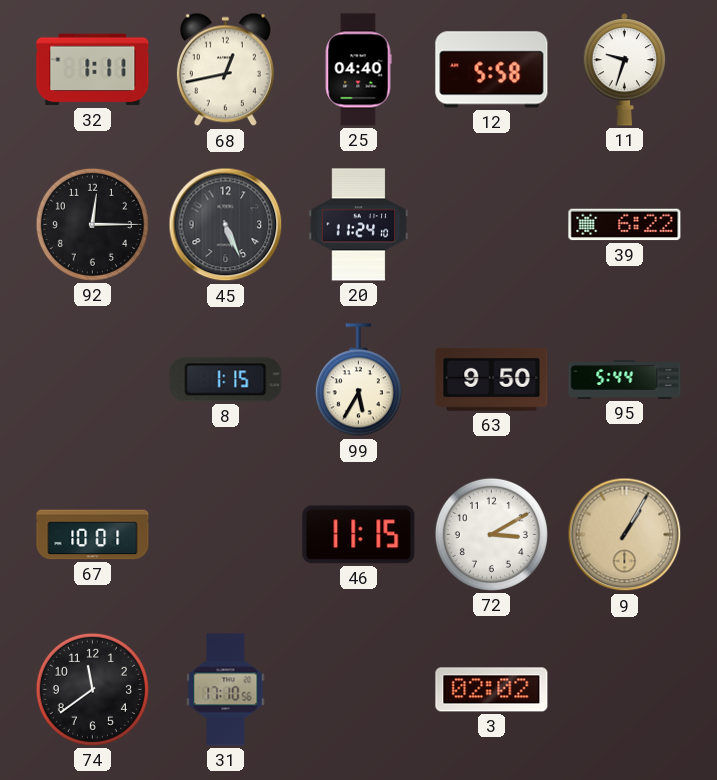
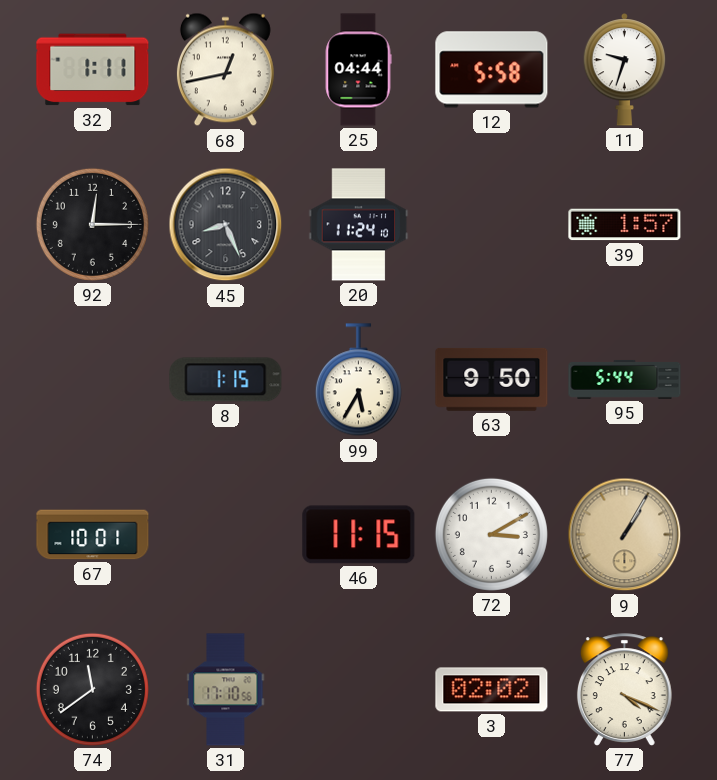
25: 04:40 -> 04:44
45: 5:26 -> 8:26
39: 6:22 -> 1:57
77: none -> 4:19
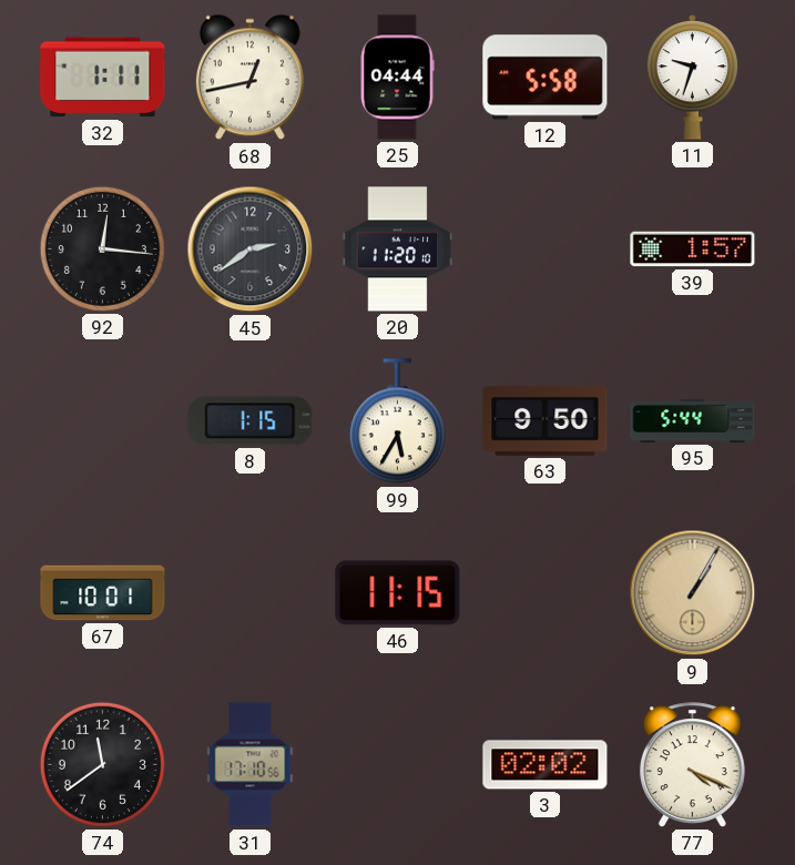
92: 12:15 -> 12:16
45: 8:26 -> 2:39
20: 11:24 -> 11:20
72: 3:10 -> none
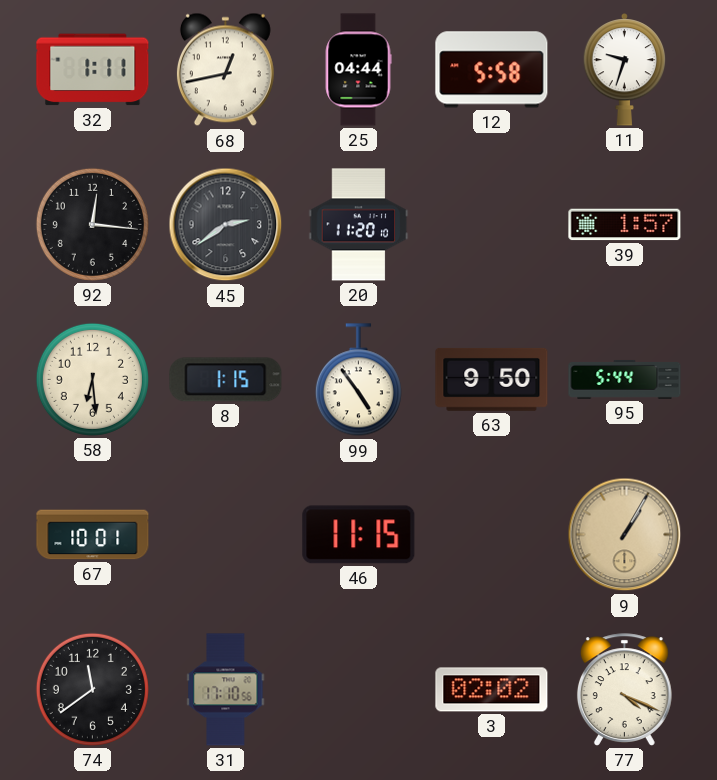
58: none -> 6:29
99: 5:35 -> 4:54
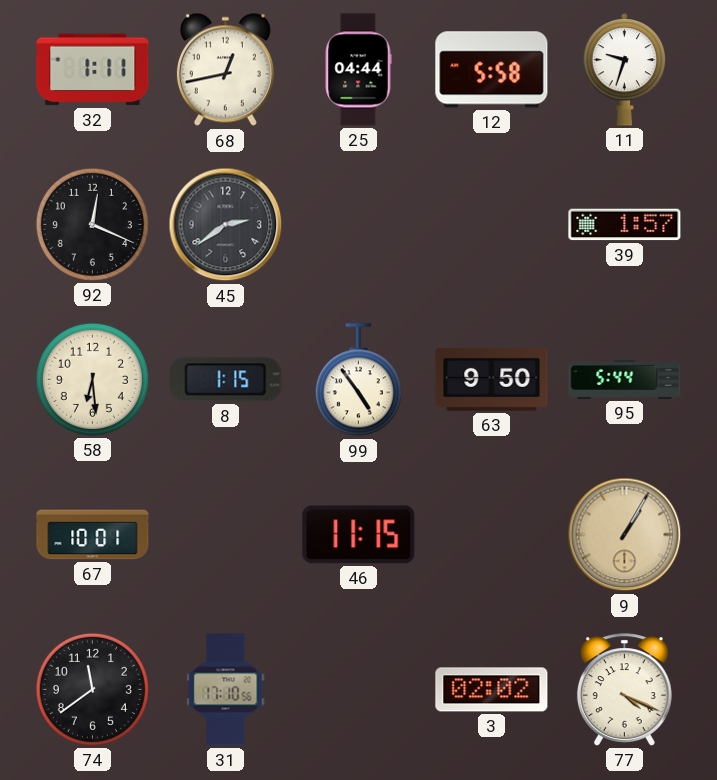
92: 12:16 -> 12:19
20: 11:20 -> none
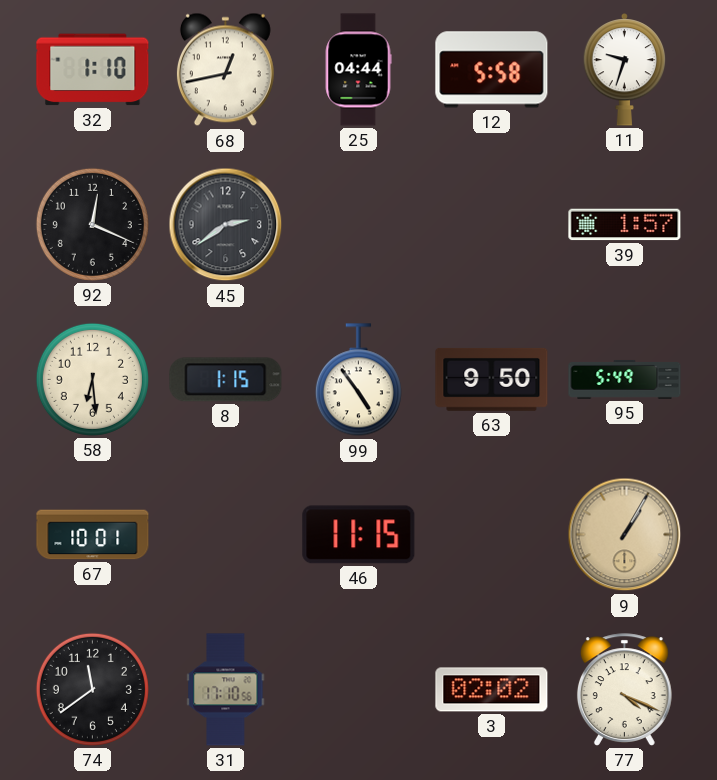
32: 1:11 -> 1:10
95: 5:44 -> 5:49
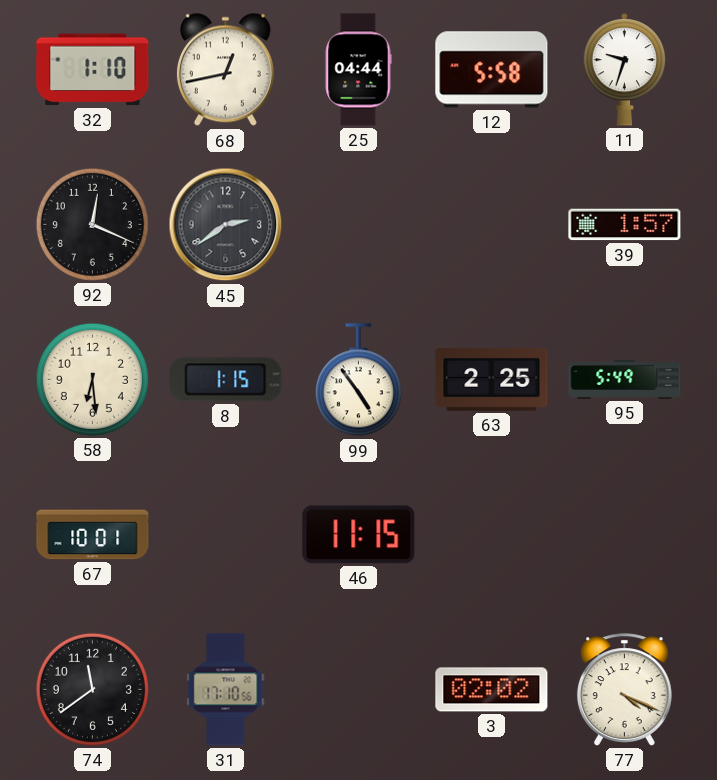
63: 9:50 -> 2:25
9: 1:05 -> none
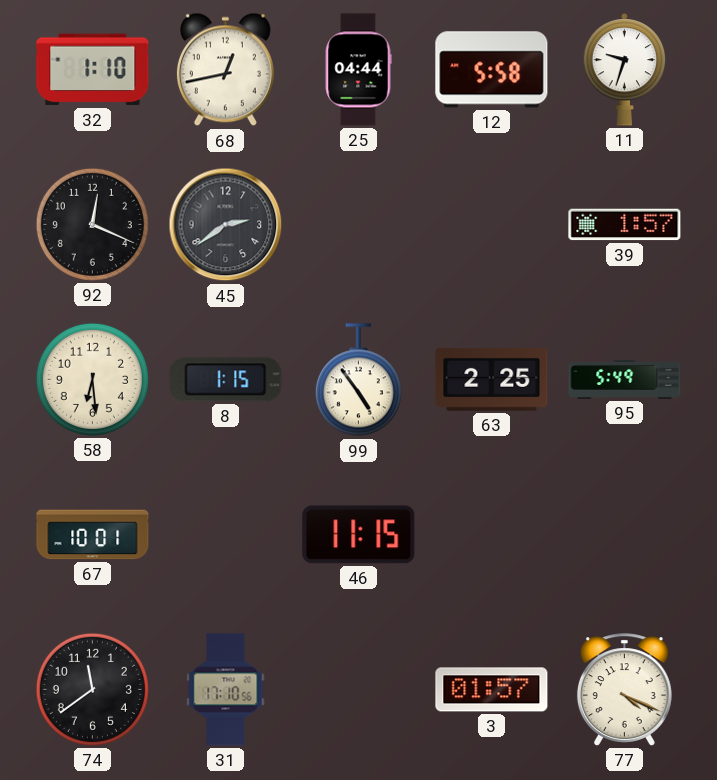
3: 02:02 -> 01:57
